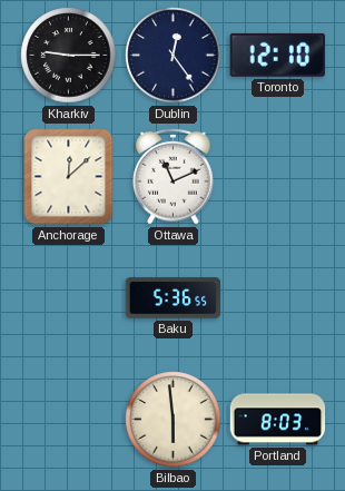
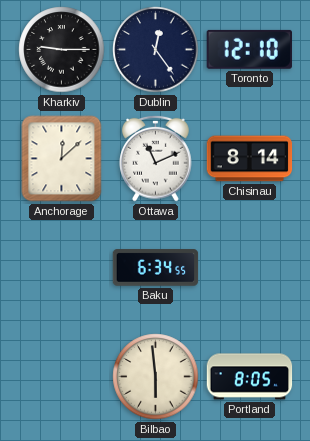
Chisinau: none -> 8:14
Baku: 5:36 -> 6:34
Portland: 8:03 -> 8:05
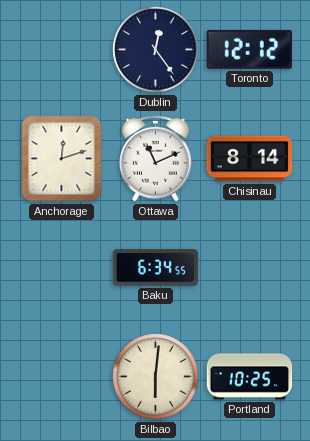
Kharkiv: 9:15 -> none
Toronto: 12:10 -> 12:12
Anchorage: 12:08 -> 12:12
Bilbao: 5:59 -> 6:01
Portland: 8:05 -> 10:25
